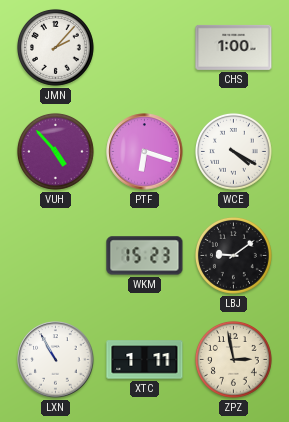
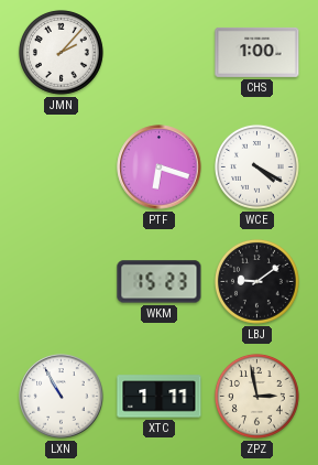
VUH: 4:53 -> none
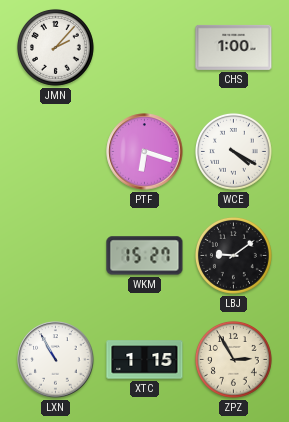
WKM: 15:23 -> 15:27
XTC: 1:11 -> 1:15
ZPZ: 2:58 -> 2:55
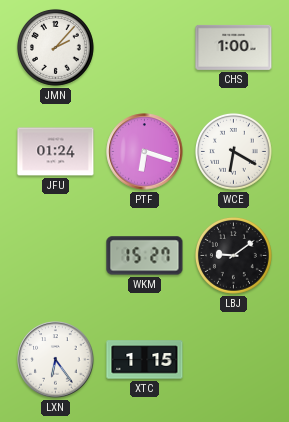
JFU: none -> 01:24
WCE: 4:20 -> 6:20
LXN: 10:55 -> 6:24
ZPZ: 2:55 -> none
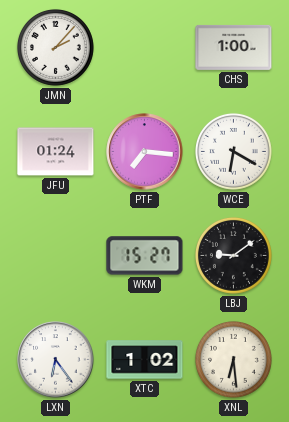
PTF: 6:18 -> 7:16
XTC: 1:15 -> 1:02
XNL: none -> 6:29
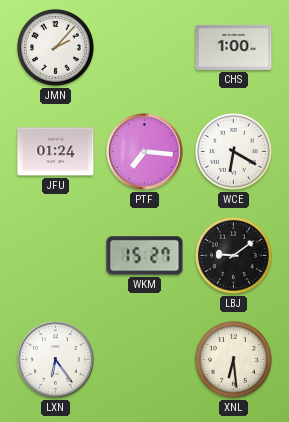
XTC: 1:02 -> none
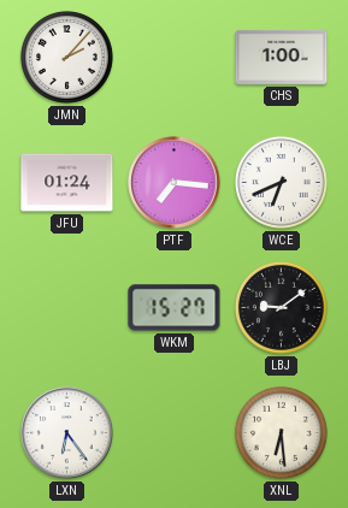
WCE: 6:20 -> 6:41
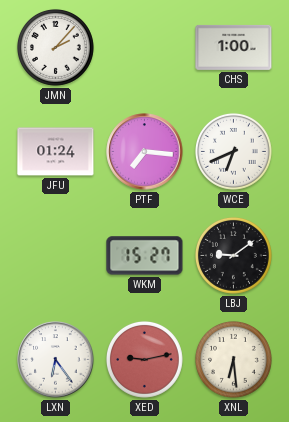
XED: none -> 9:13
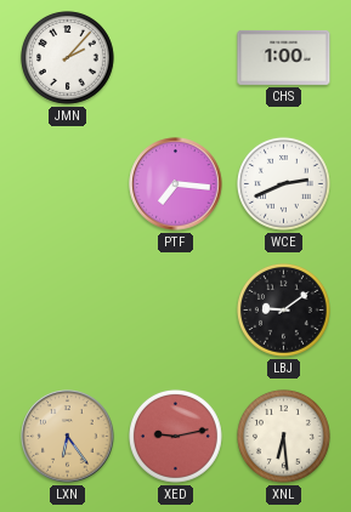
JFU: 01:24 -> none
WCE: 6:41 -> 2:41
WKM: 15:27 -> none
LXN dial: white -> champagne
